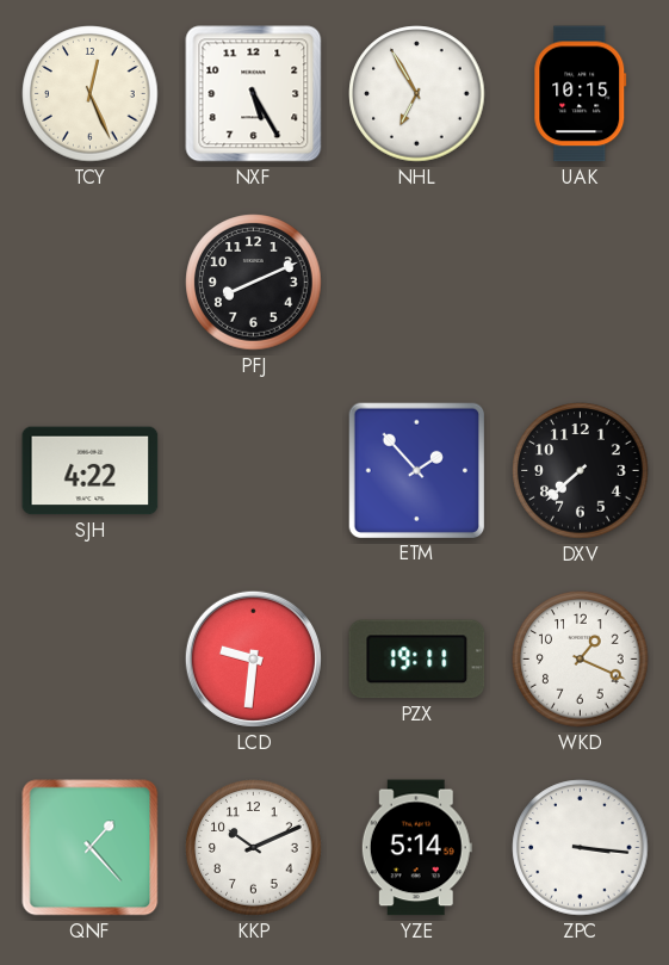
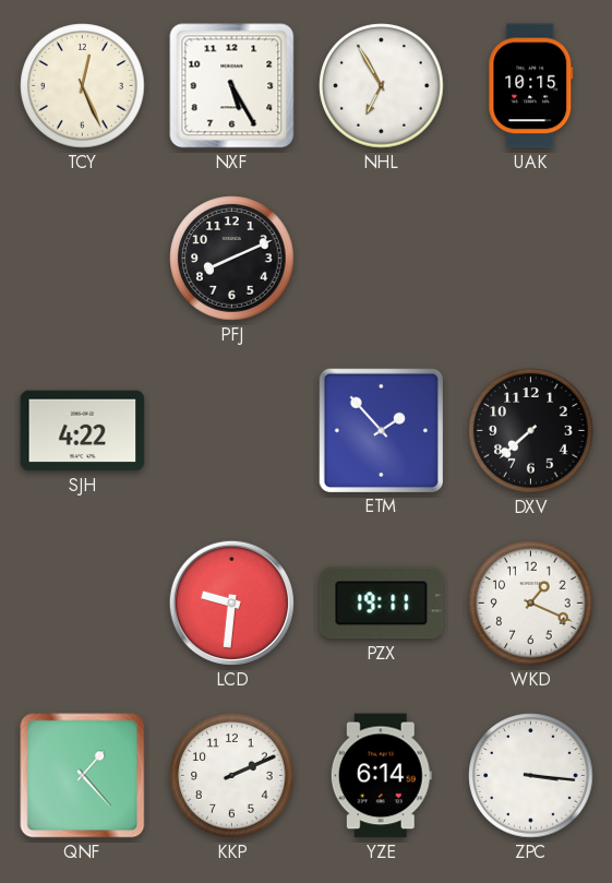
KKP: 10:11 -> 2:11
YZE: 5:14 -> 6:14
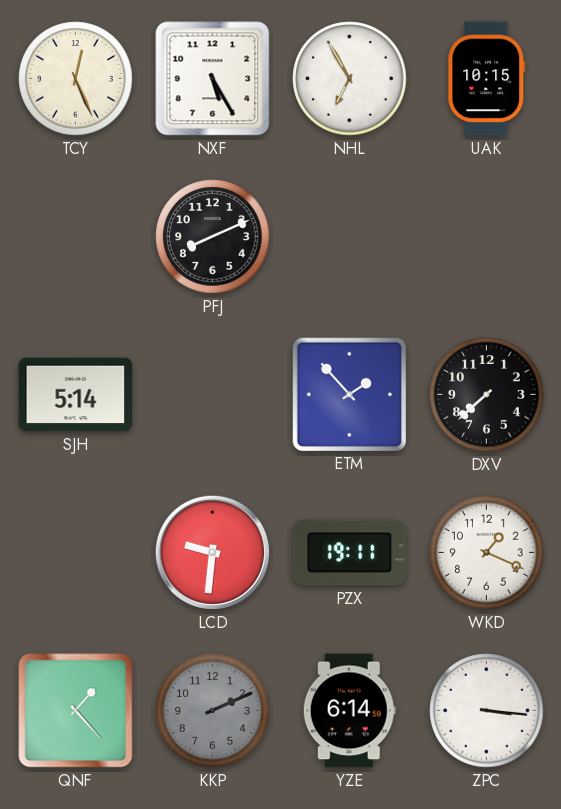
SJH: 4:22 -> 5:14
KKP dial: white -> grey
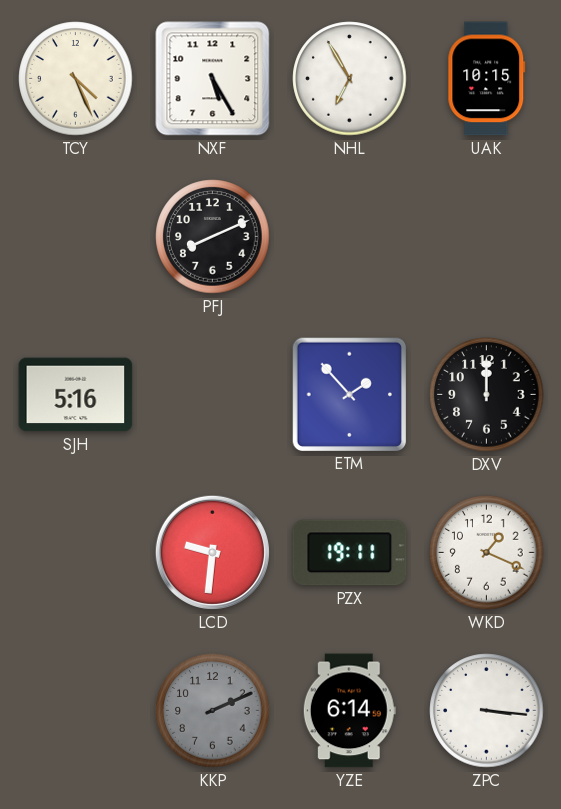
TCY: 12:26 -> 4:26
SJH: 5:14 -> 5:16
DXV: 7:38 -> 12:00
QNF: 1:23 -> none
